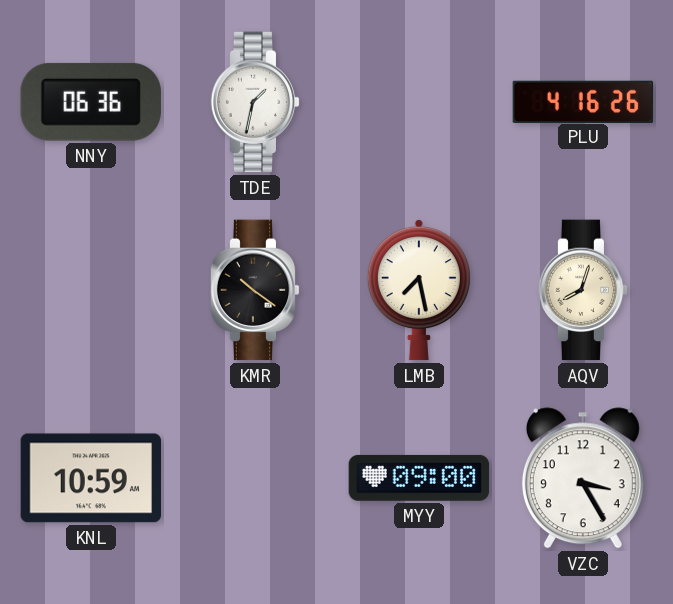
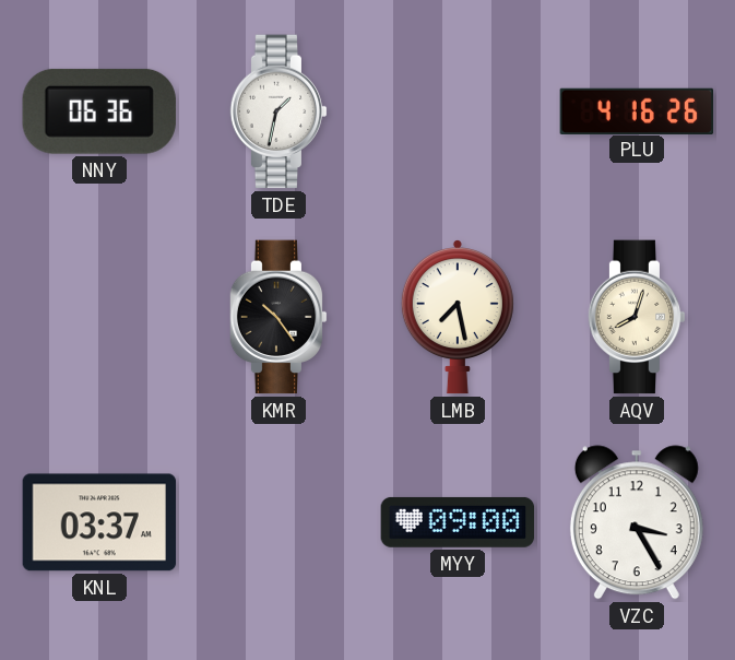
KMR: 10:21 -> 10:24
KNL: 10:59 -> 03:37
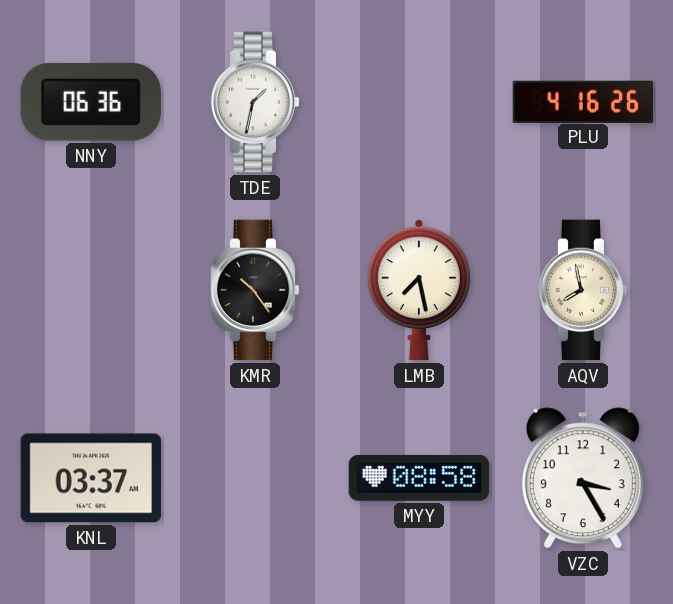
AQV: 8:03 -> 7:58
MYY: 09:00 -> 08:58
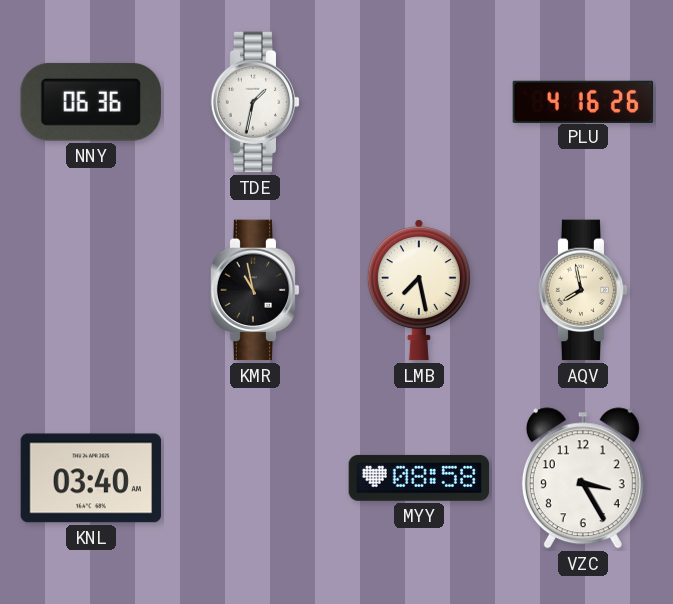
KMR: 10:24 -> 10:58
KNL: 03:37 -> 03:40
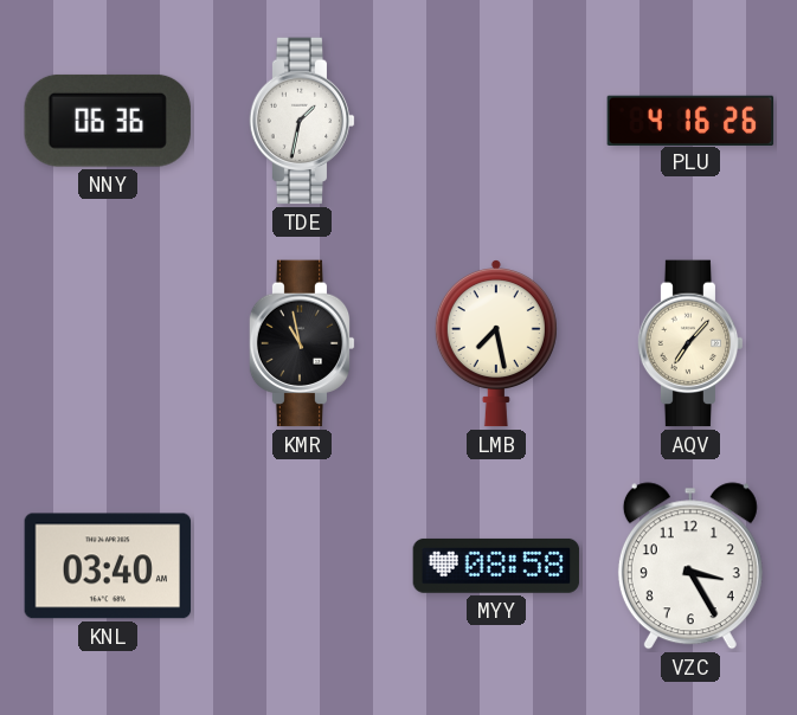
AQV: 7:58 -> 7:07
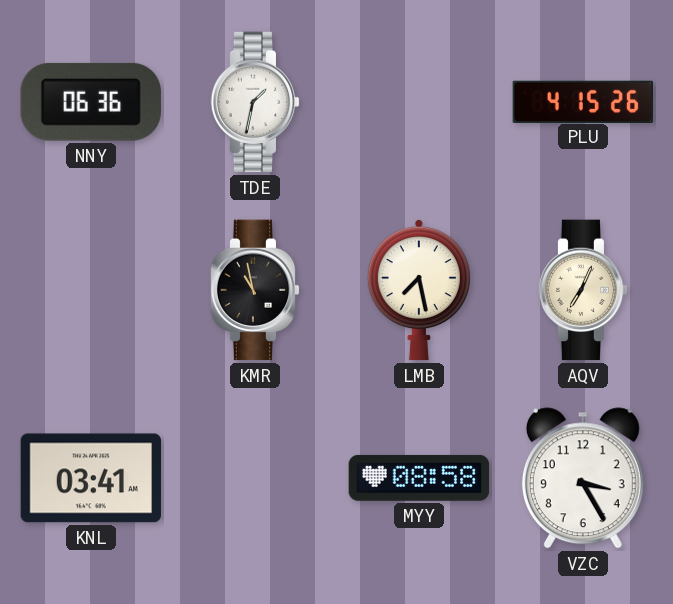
PLU: 4:16 -> 4:15
AQV: 7:07 -> 7:04
KNL: 03:40 -> 03:41
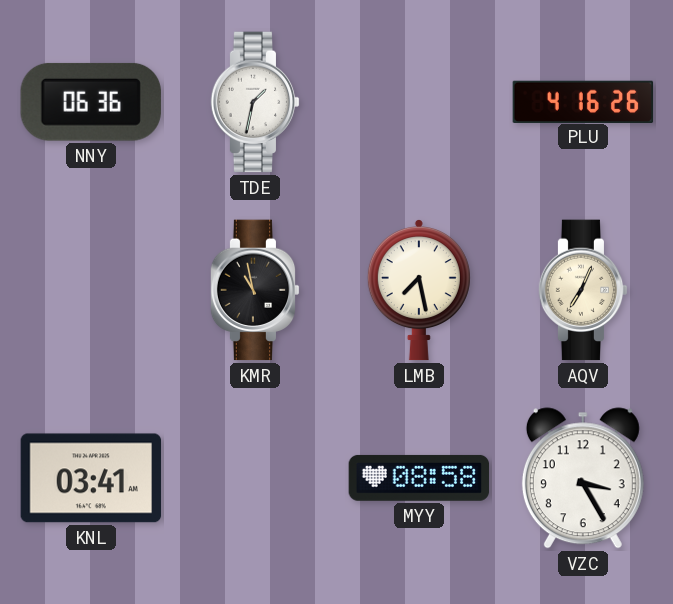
PLU: 4:15 -> 4:16
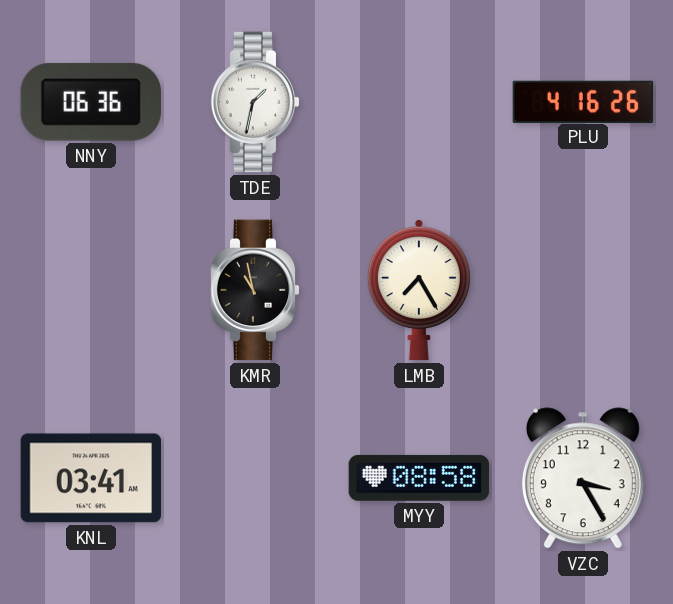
LMB: 7:28 -> 7:25
AQV: 7:04 -> none
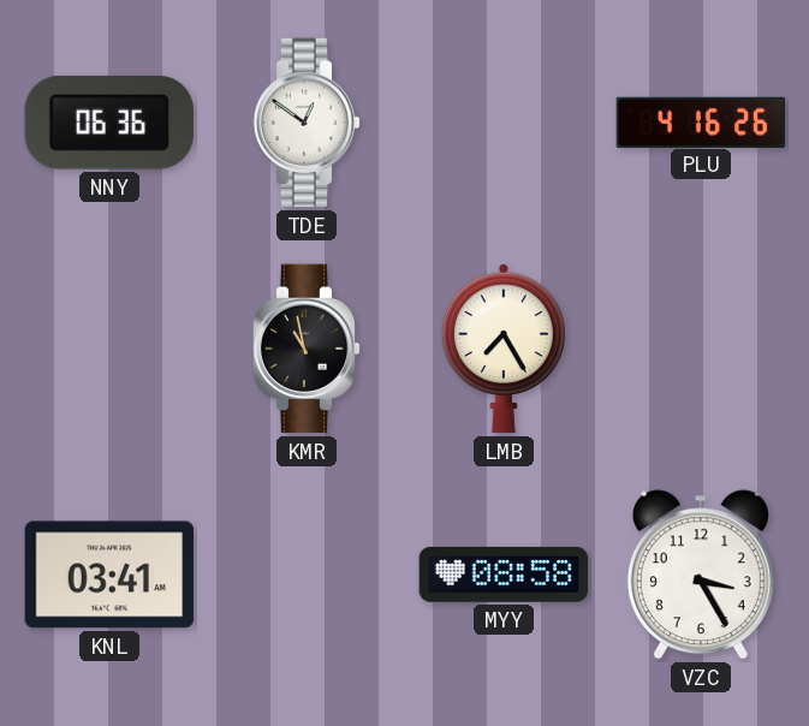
TDE: 1:32 -> 12:51
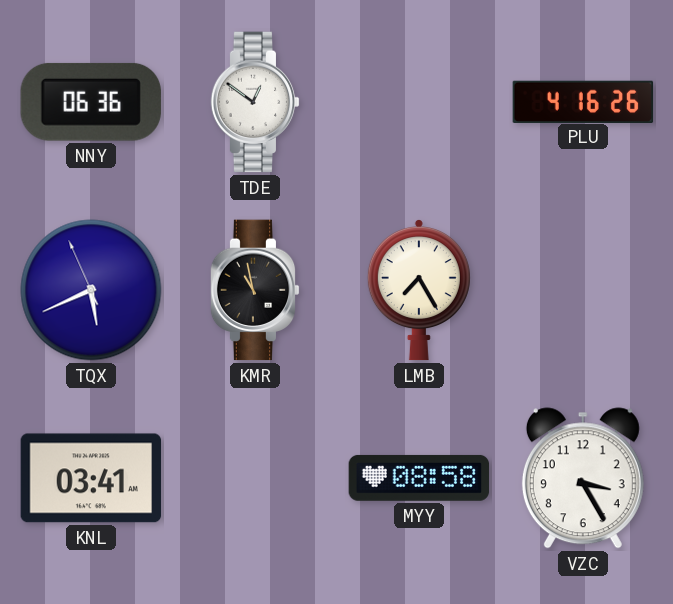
TQX: none -> 5:40
